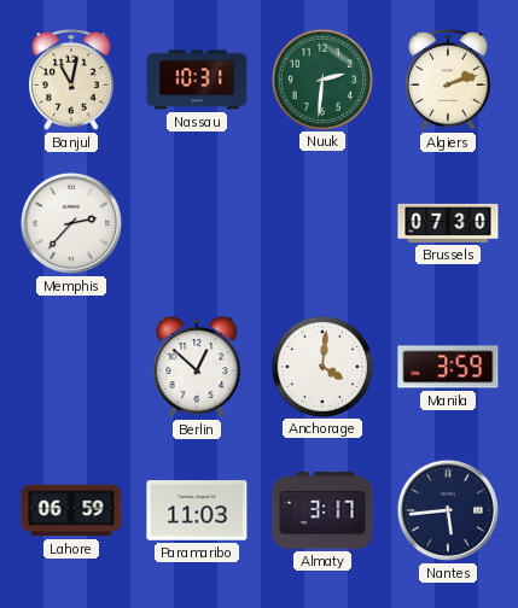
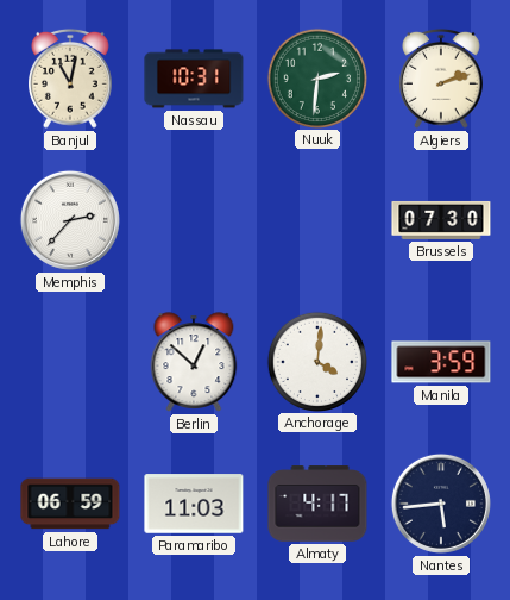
Almaty: 3:17 -> 4:17
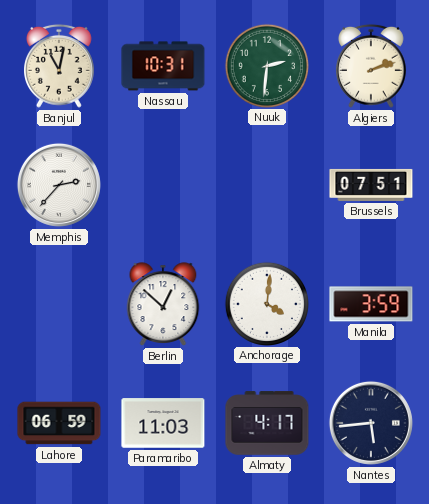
Brussels: 07:30 -> 07:51
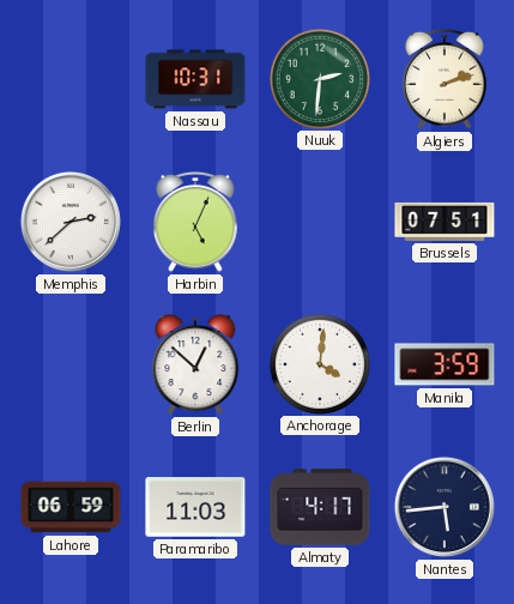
Banjul: 11:02 -> none
Memphis: 2:37 -> 2:38
Harbin: none -> 5:04
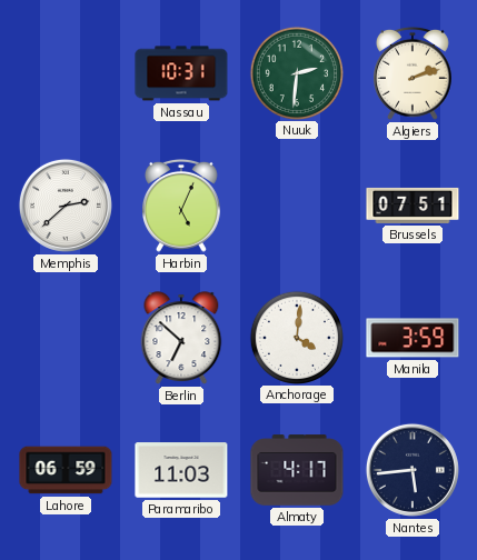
Berlin: 12:52 -> 6:52
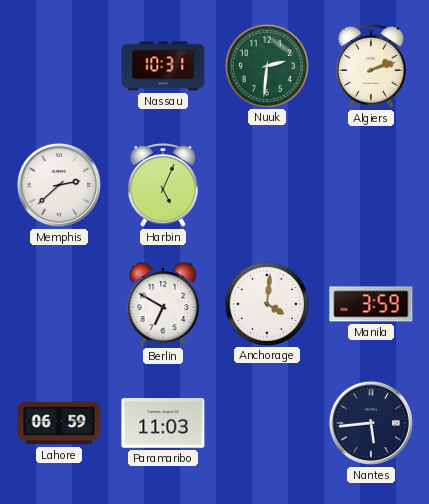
Brussels: 07:51 -> none
Berlin: 6:52 -> 6:50
Almaty: 4:17 -> none
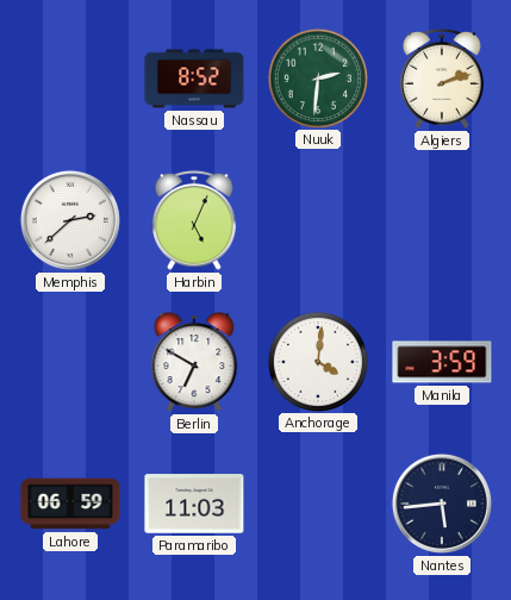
Nassau: 10:31 -> 8:52
